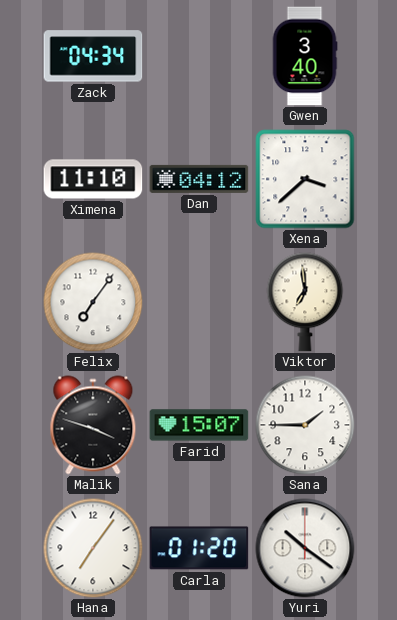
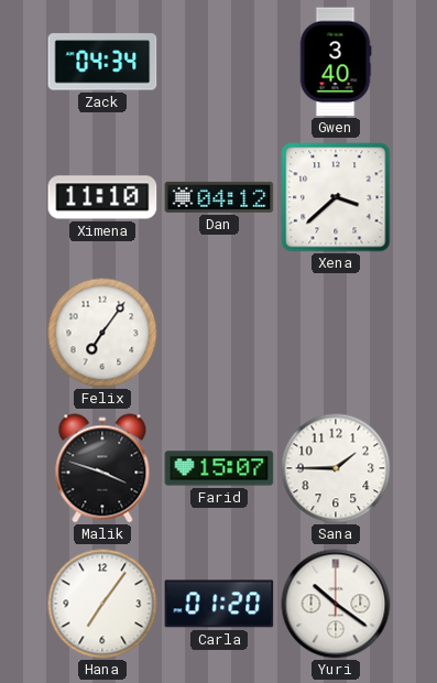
Viktor: 6:59 -> none
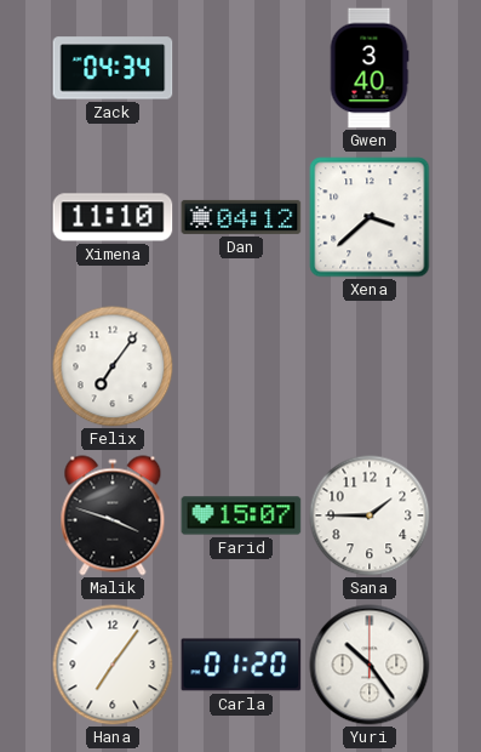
Yuri: 10:21 -> 10:24
